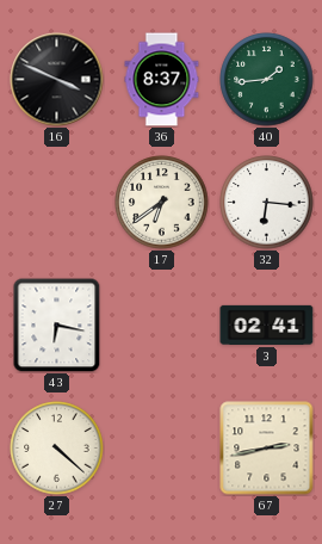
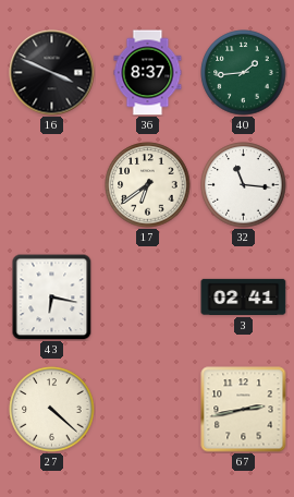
32: 6:16 -> 11:16
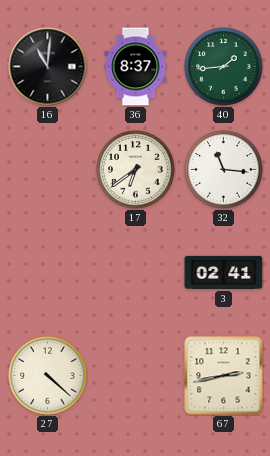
16: 3:49 -> 11:01
43: 6:17 -> none
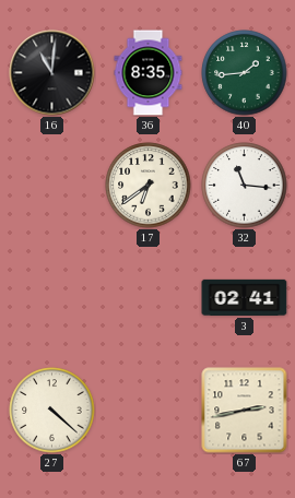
36: 8:37 -> 8:35
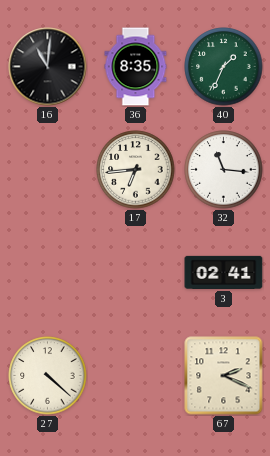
40: 1:44 -> 1:34
17: 6:39 -> 6:44
67: 2:43 -> 2:19
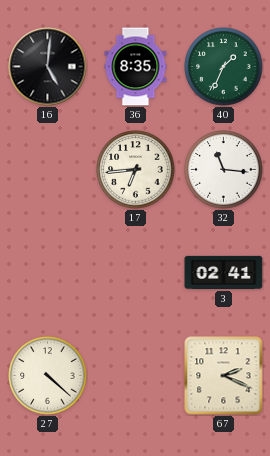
16: 11:01 -> 5:01
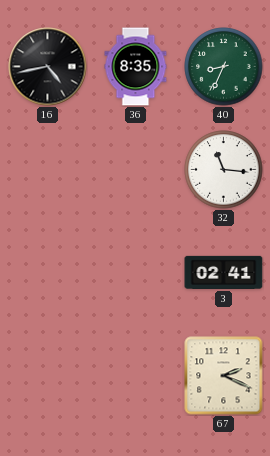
16: 5:01 -> 4:43
40: 1:34 -> 8:34
17: 6:44 -> none
27: 4:22 -> none
